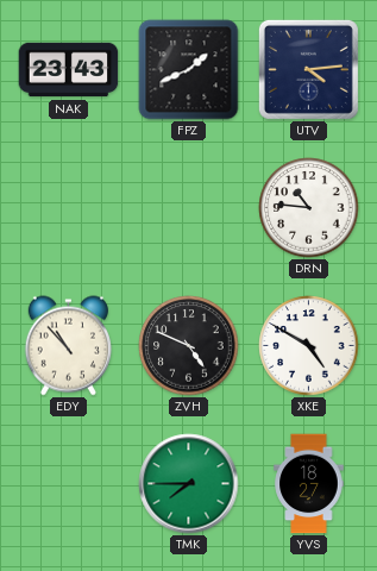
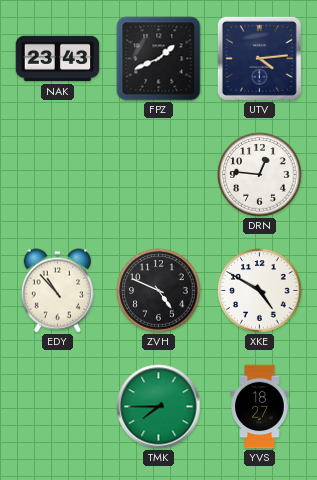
DRN: 10:46 -> 12:46
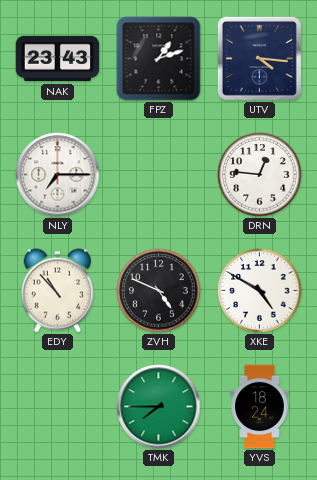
FPZ: 1:41 -> 1:12
UTV: 4:14 -> 4:16
NLY: none -> 7:15
YVS: 18:27 -> 18:24
